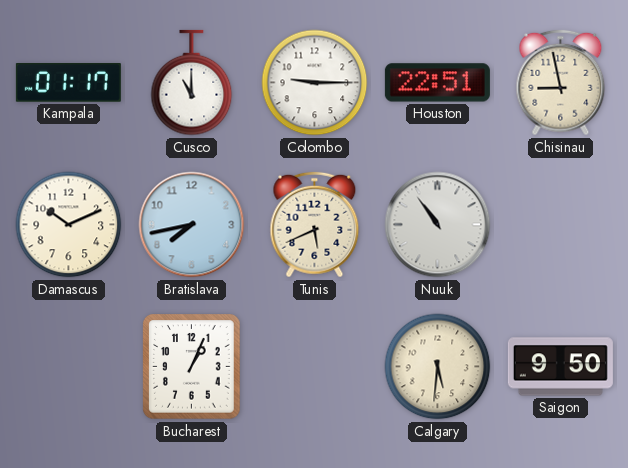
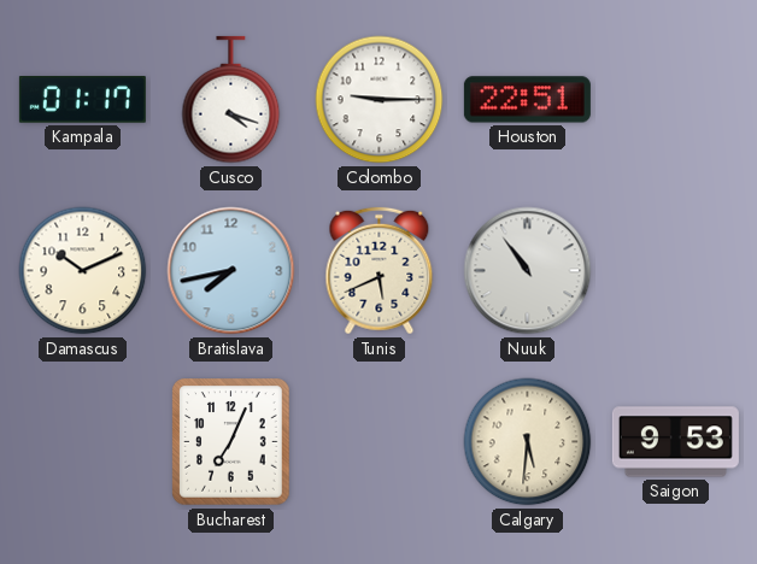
Cusco: 11:00 -> 4:18
Chisinau: 8:58 -> none
Bucharest: 1:04 -> 7:04
Saigon: 9:50 -> 9:53
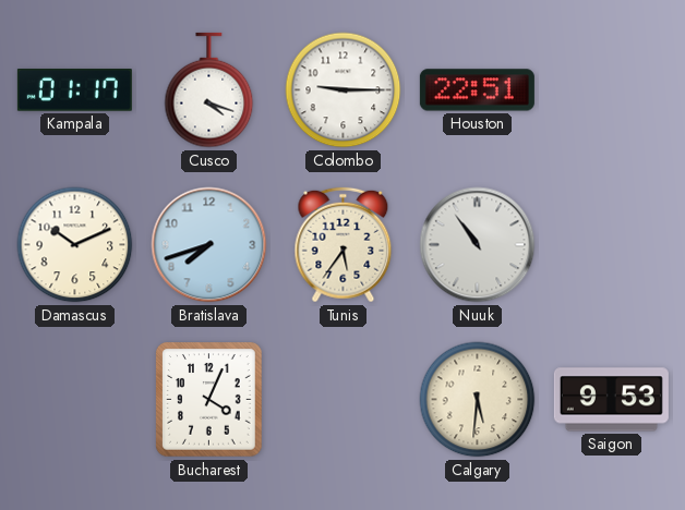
Bratislava: 7:43 -> 7:42
Tunis: 5:41 -> 5:36
Bucharest: 7:04 -> 4:04
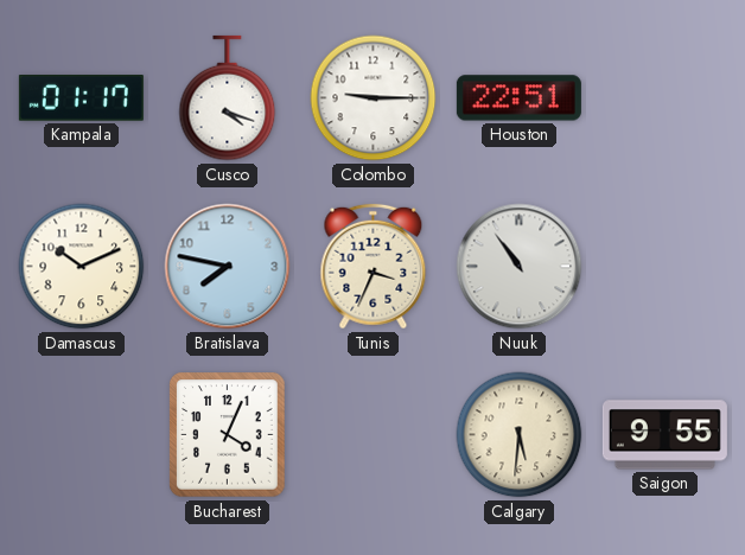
Bratislava: 7:42 -> 7:47
Tunis: 5:36 -> 3:34
Saigon: 9:53 -> 9:55
